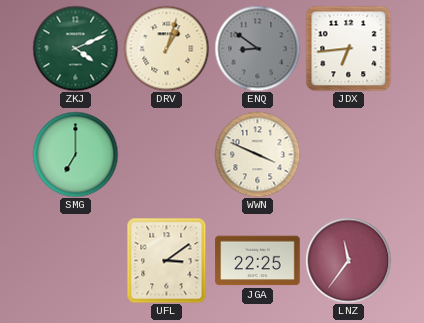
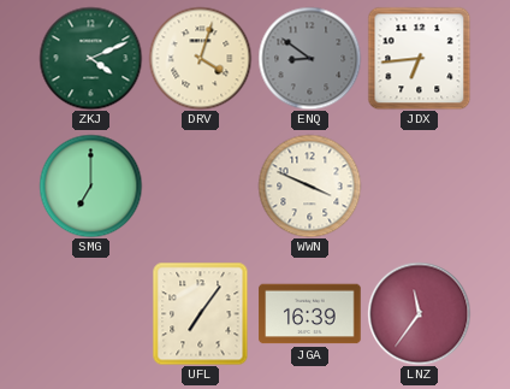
DRV: 1:03 -> 4:03
UFL: 3:09 -> 7:06
JGA: 22:25 -> 16:39
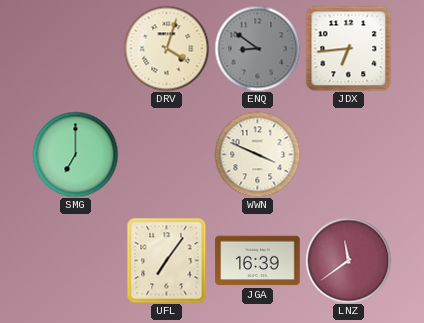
ZKJ: 4:11 -> none
LNZ: 11:36 -> 11:39
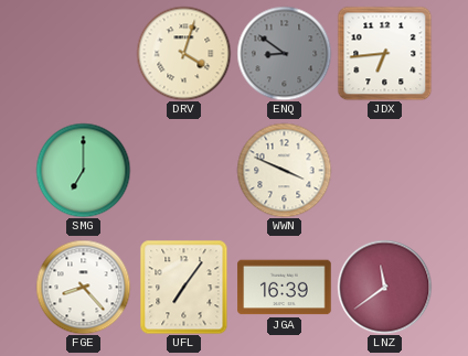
FGE: none -> 8:23
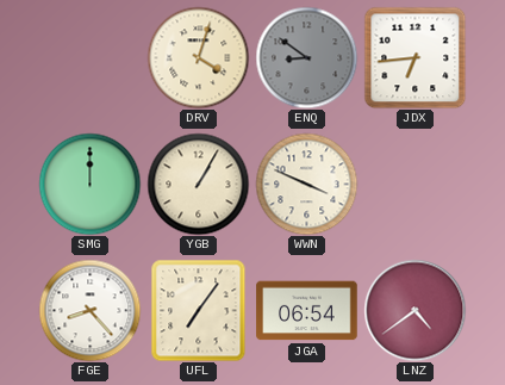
SMG: 7:00 -> 12:00
YGB: none -> 1:05
JGA: 16:39 -> 06:54
LNZ: 11:39 -> 4:39
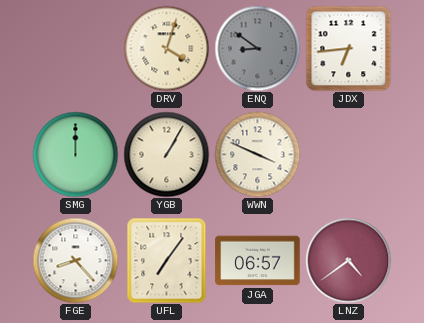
JGA: 06:54 -> 06:57
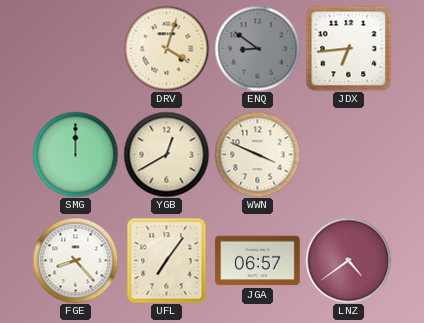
YGB: 1:05 -> 12:40
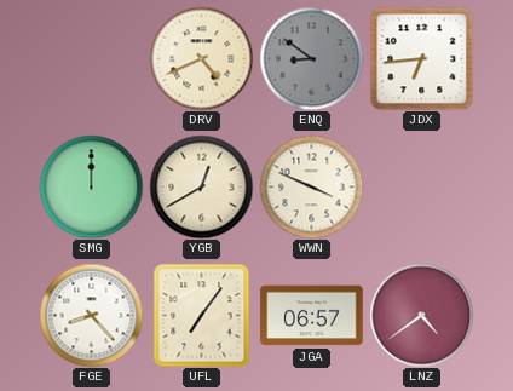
DRV: 4:03 -> 4:41
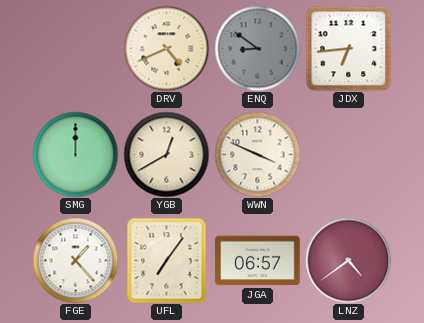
FGE: 8:23 -> 1:23
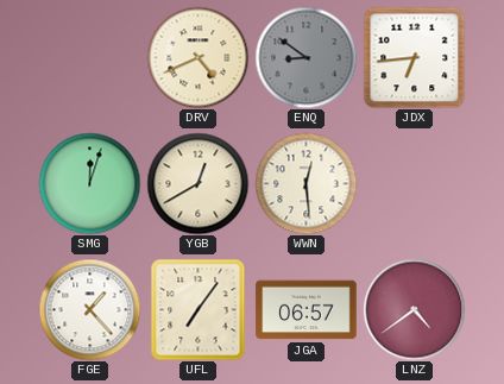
SMG: 12:00 -> 12:03
WWN: 3:49 -> 12:29
